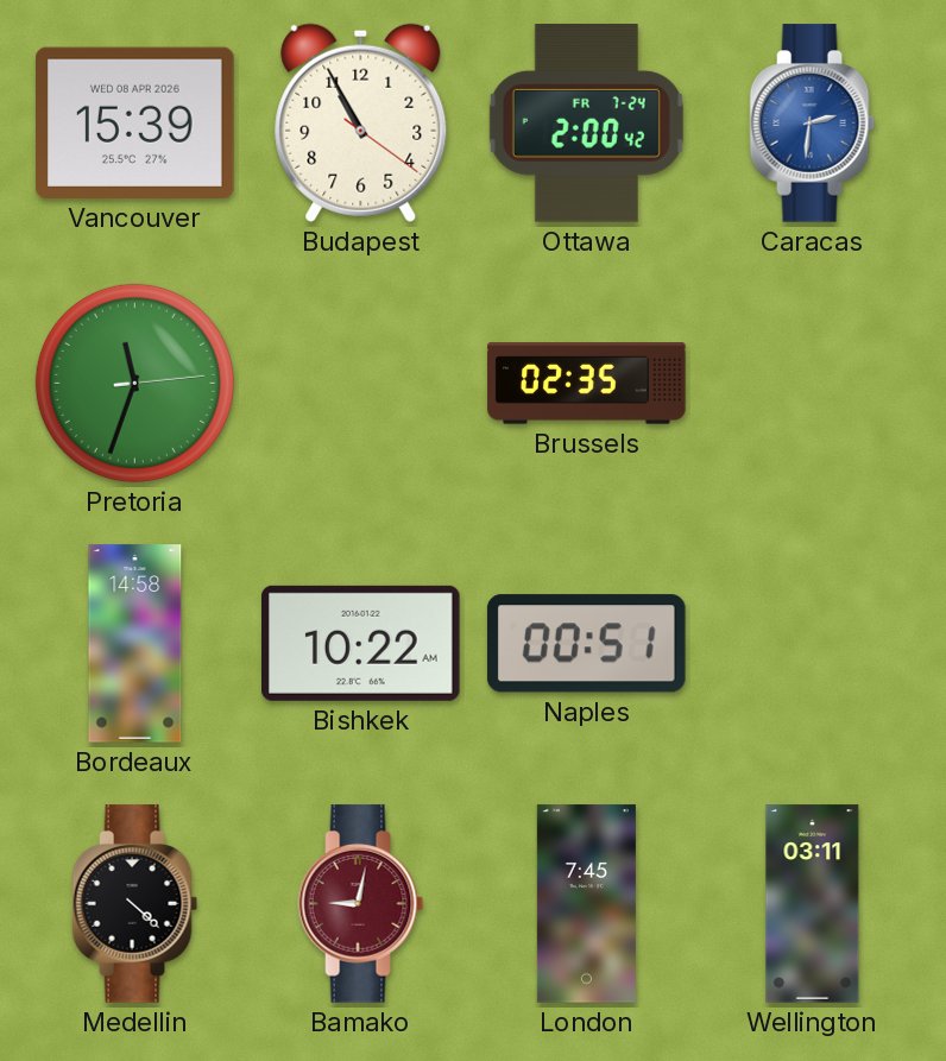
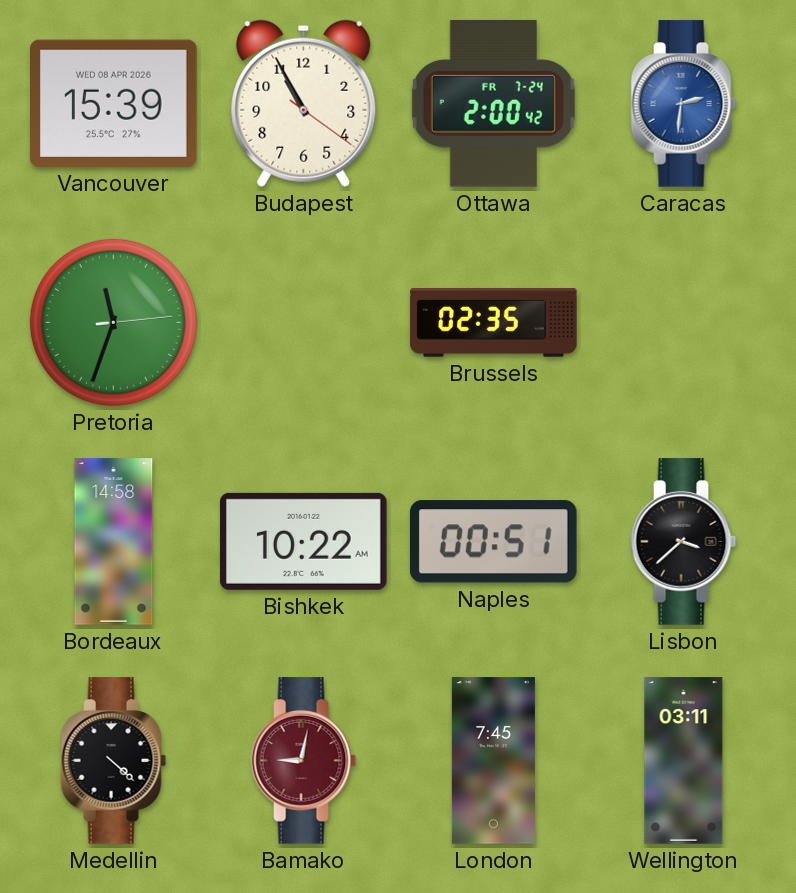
Lisbon: none -> 3:38
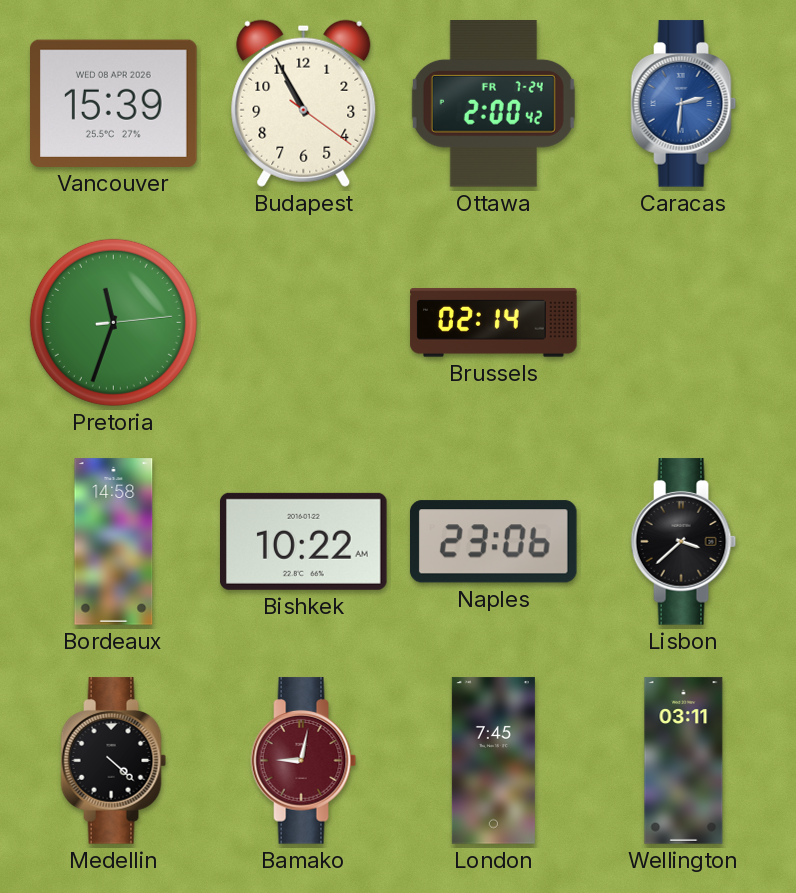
Brussels: 02:35 -> 02:14
Naples: 00:51 -> 23:06
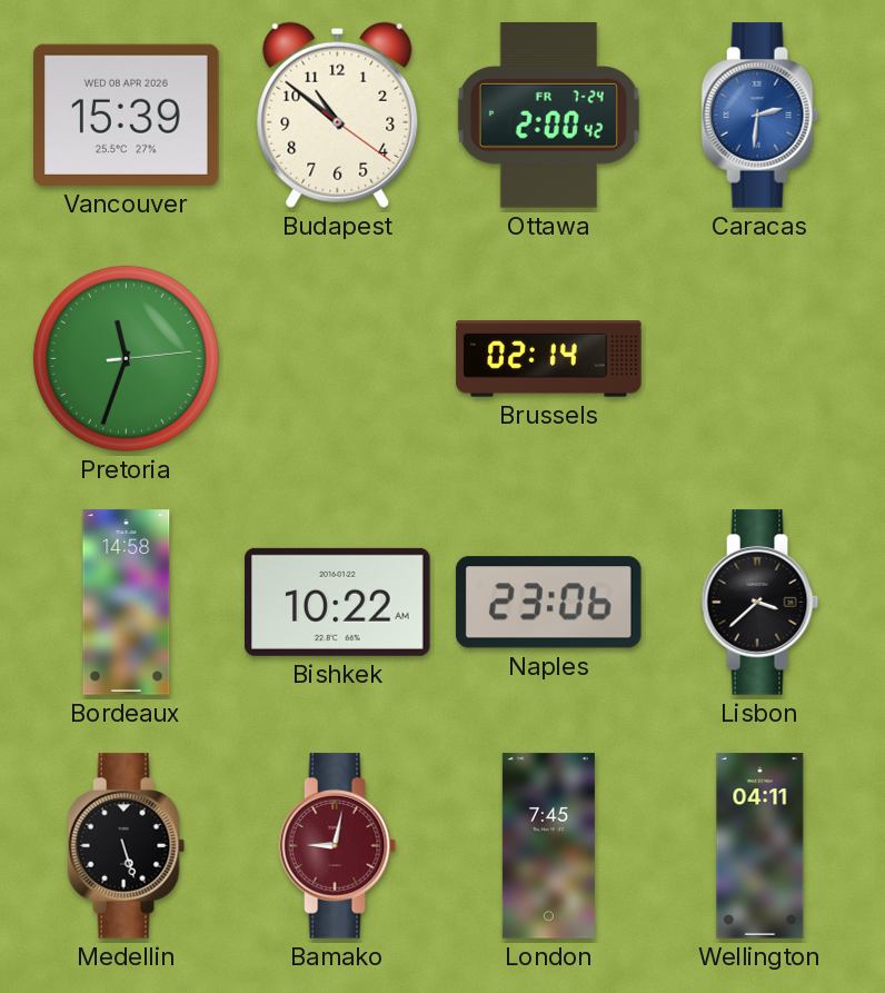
Budapest: 10:55 -> 10:51
Medellin: 4:22 -> 5:27
Wellington: 03:11 -> 04:11
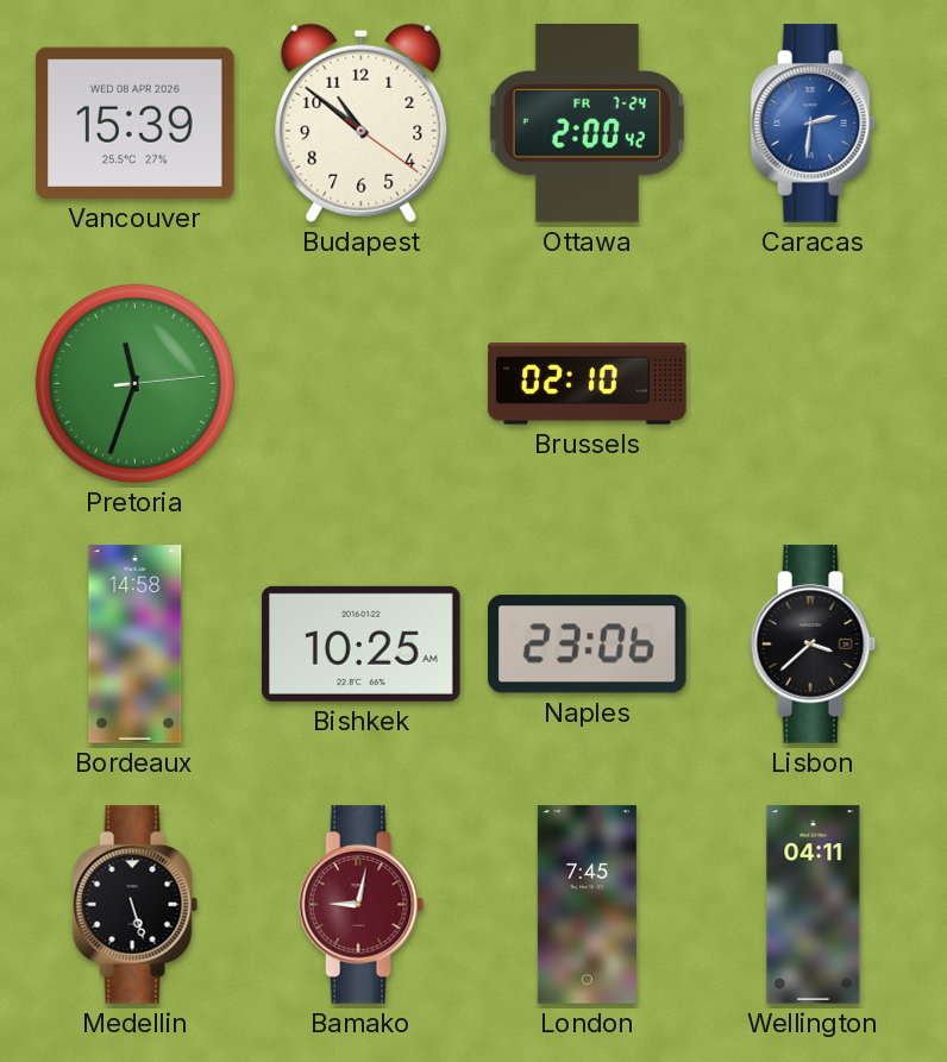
Brussels: 02:14 -> 02:10
Bishkek: 10:22 -> 10:25
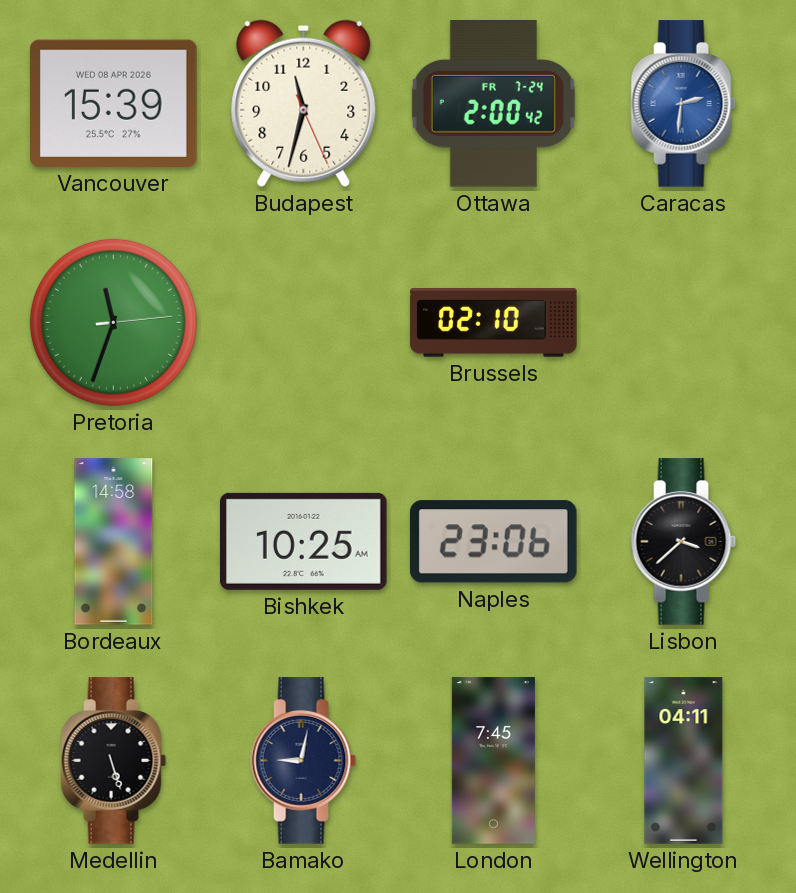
Budapest: 10:51 -> 11:32
Bamako dial: burgundy -> navy
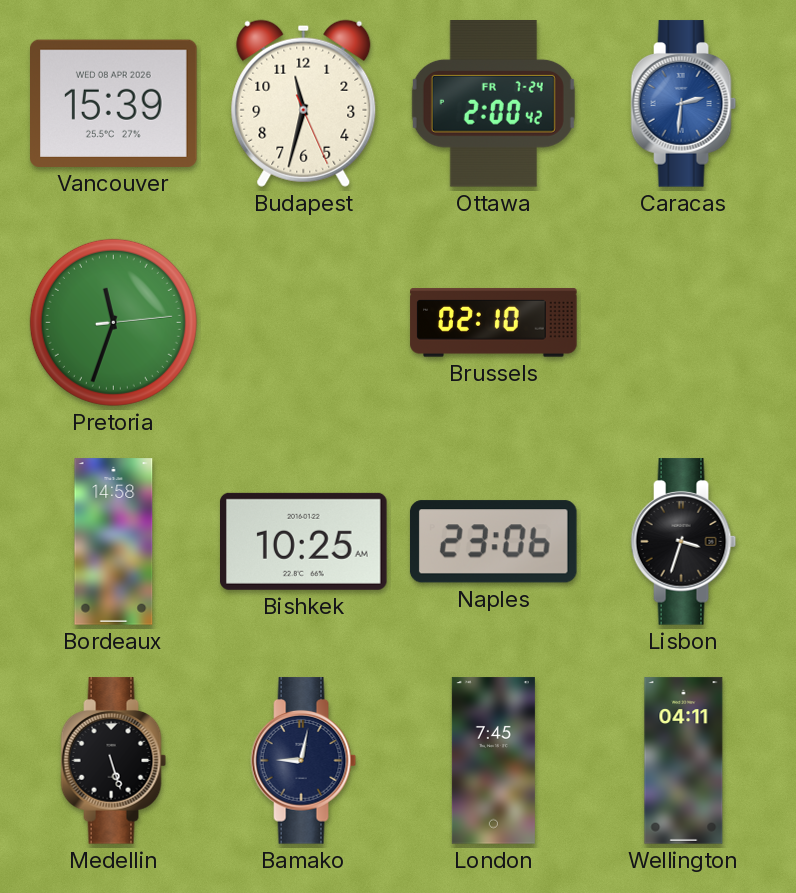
Lisbon: 3:38 -> 3:33
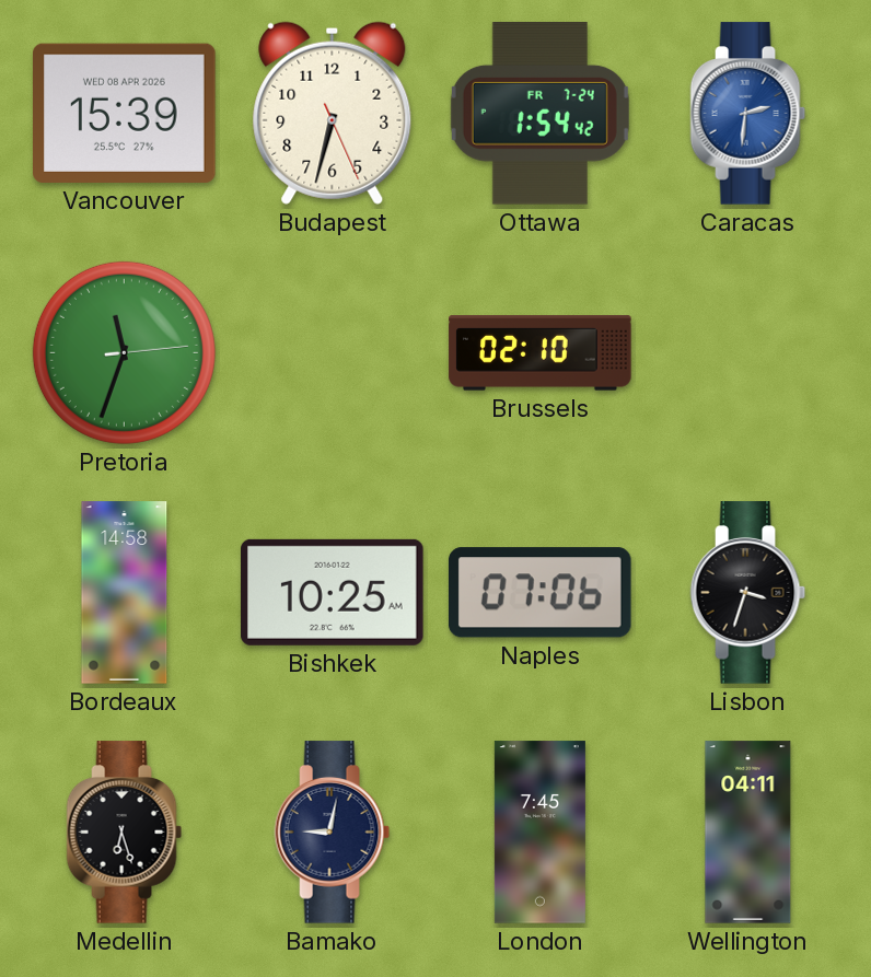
Budapest: 11:32 -> 6:32
Ottawa: 2:00 -> 1:54
Naples: 23:06 -> 07:06
Medellin: 5:27 -> 6:27
